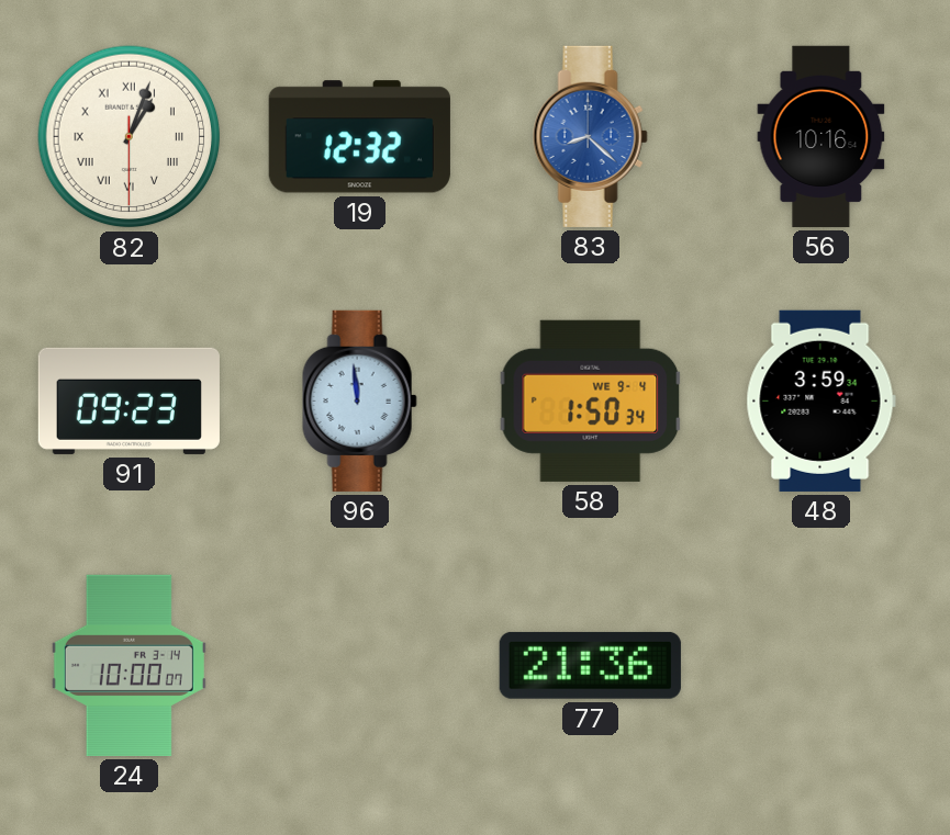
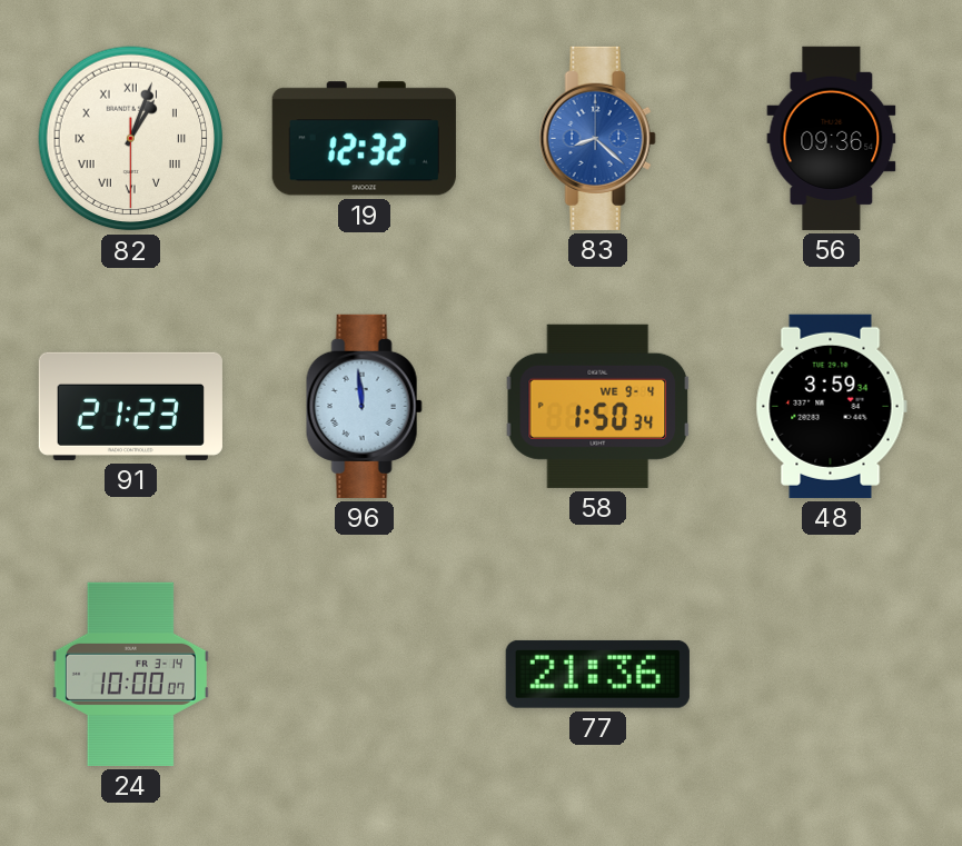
56: 10:16 -> 09:36
91: 09:23 -> 21:23
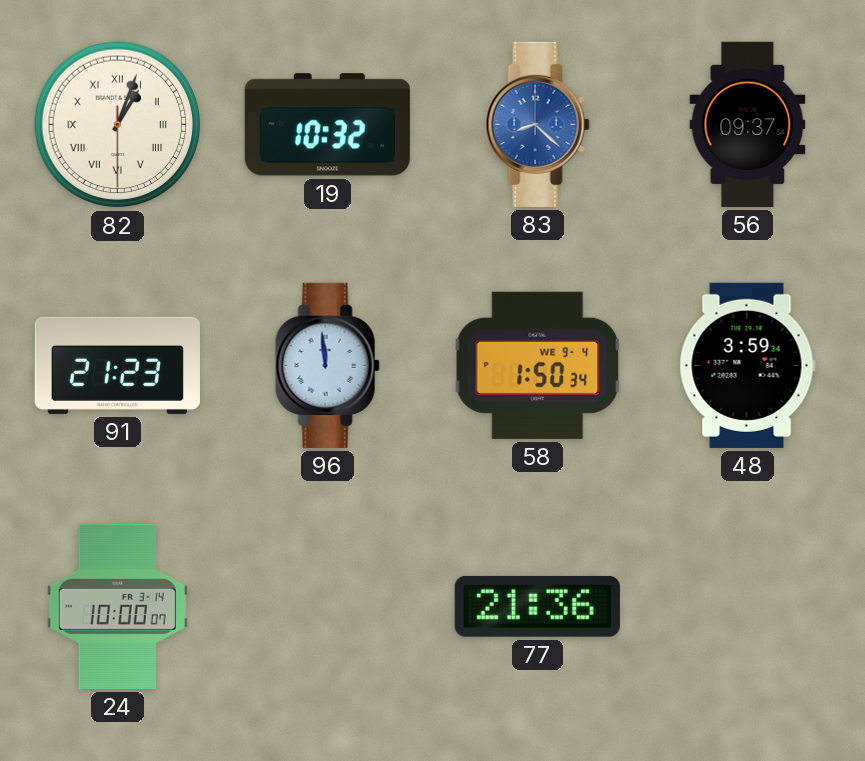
19: 12:32 -> 10:32
56: 09:36 -> 09:37
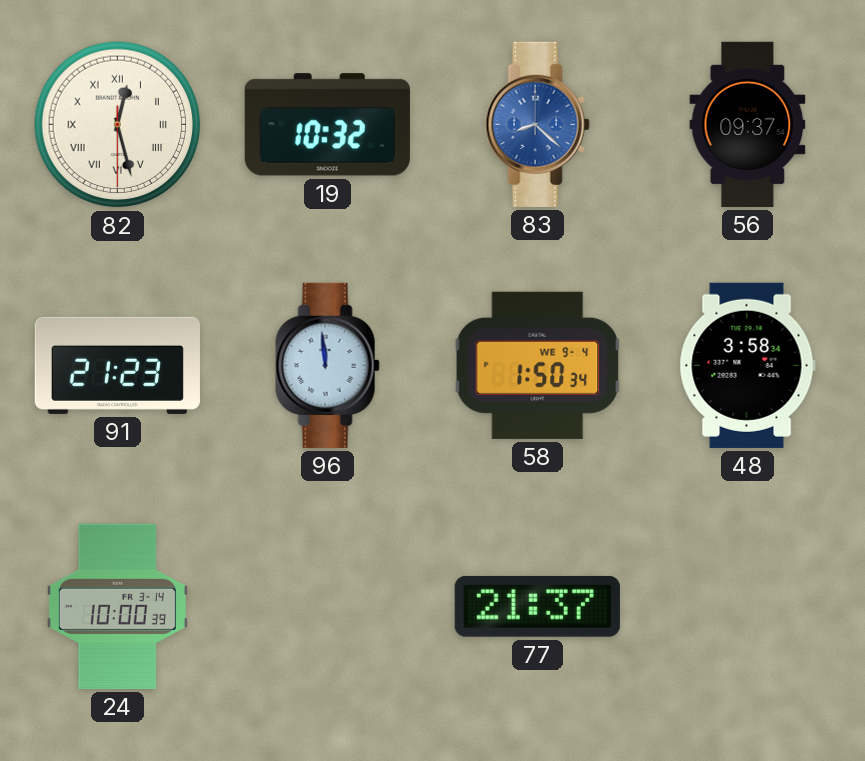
82: 1:03 -> 12:27
48: 3:59 -> 3:58
24: 10:00:07 -> 10:00:39
77: 21:36 -> 21:37
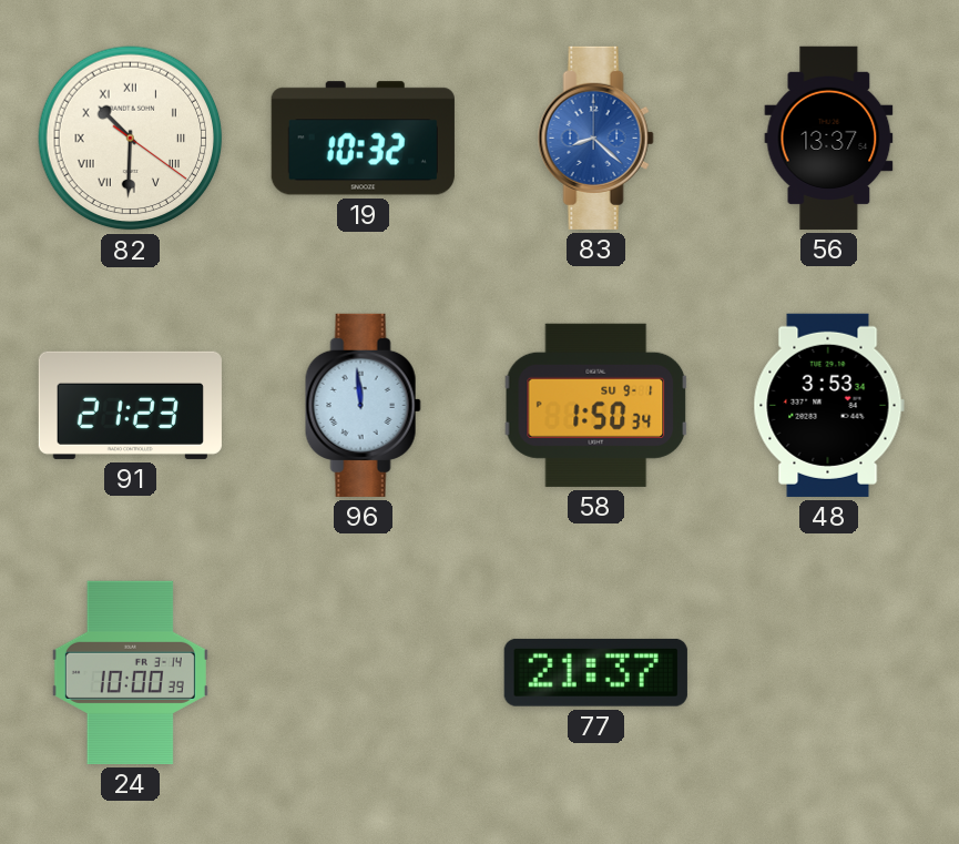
82: 12:27 -> 10:30
56: 09:37 -> 13:37
58 date: WE 9-4 -> SU 9-1
48: 3:58 -> 3:53
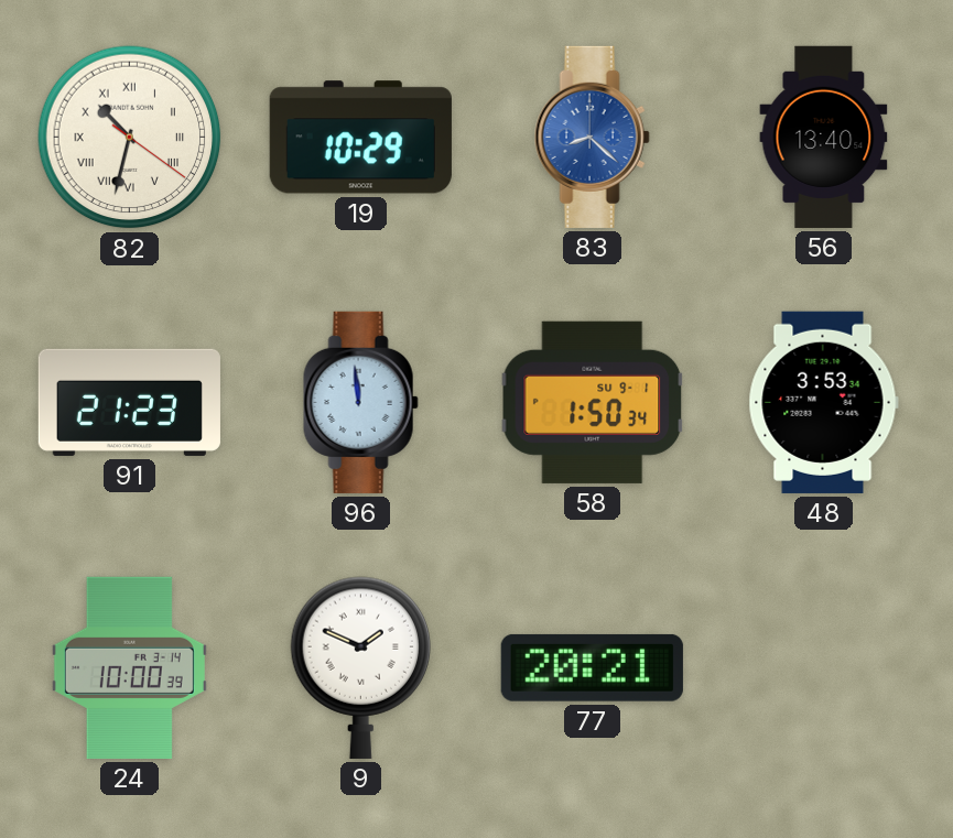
82: 10:30 -> 10:32
19: 10:32 -> 10:29
56: 13:37 -> 13:40
9: none -> 1:49
77: 21:37 -> 20:21
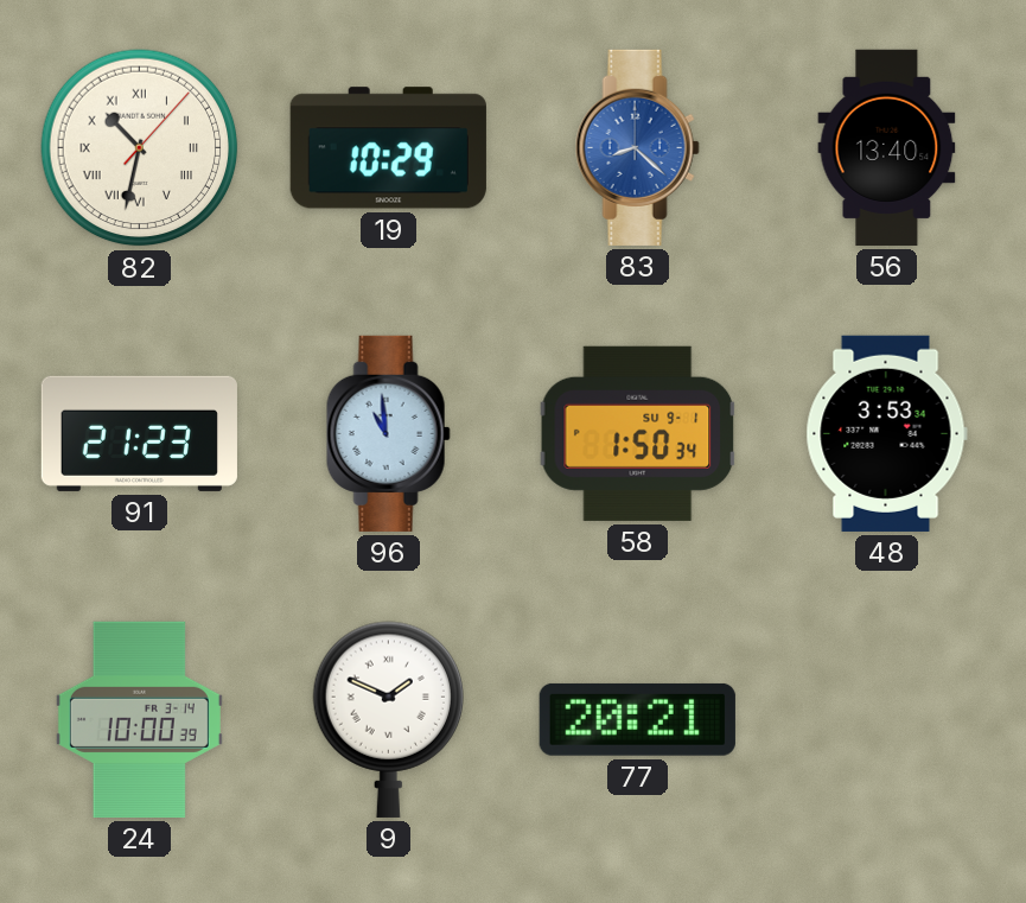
82: 10:32:21 -> 10:32:07
96: 11:59 -> 10:59
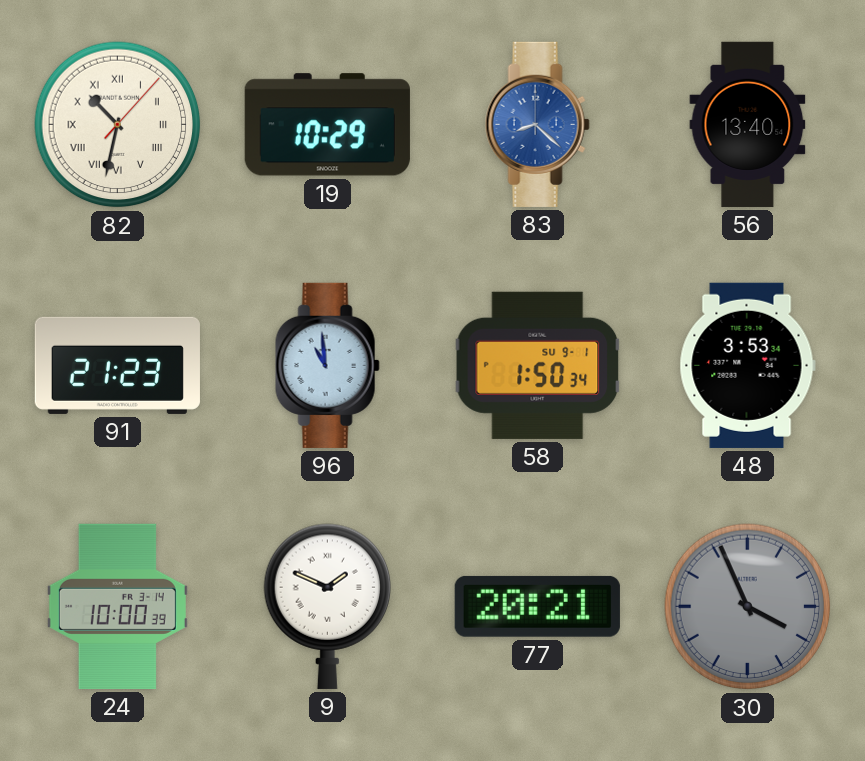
30: none -> 3:56
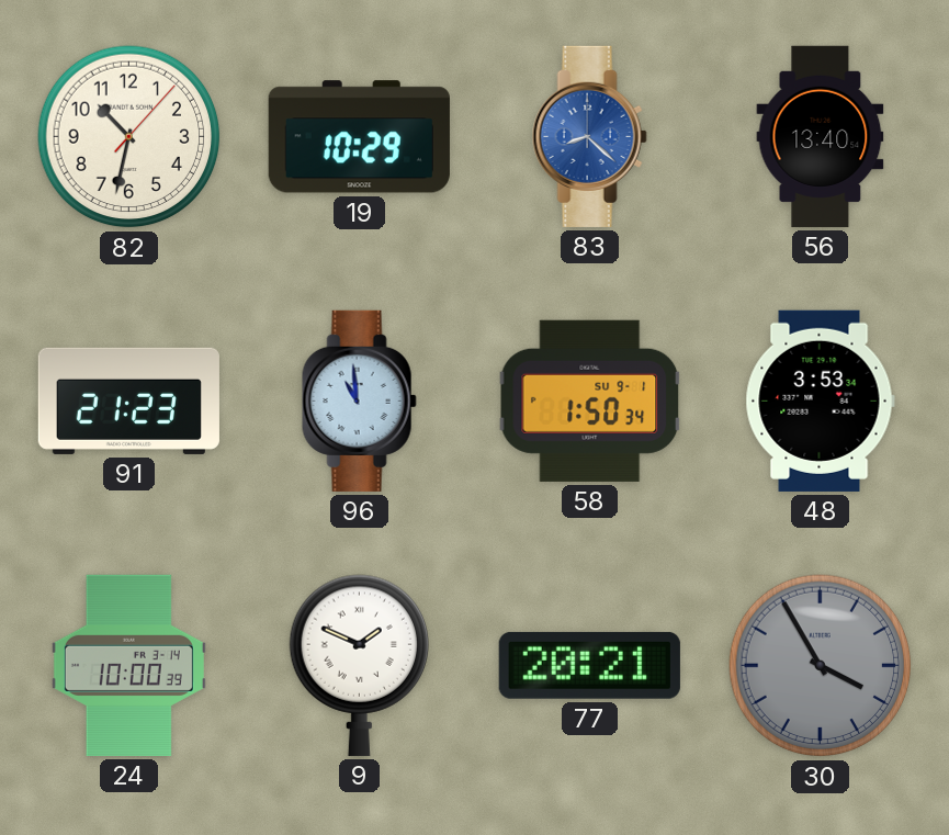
82 numerals: Roman -> Arabic
30: 3:56 -> 3:55
